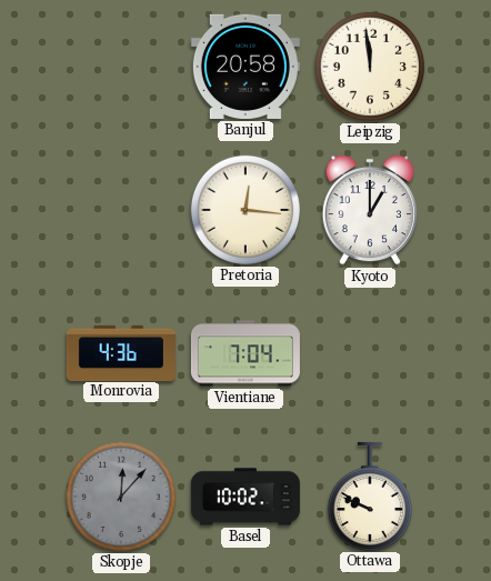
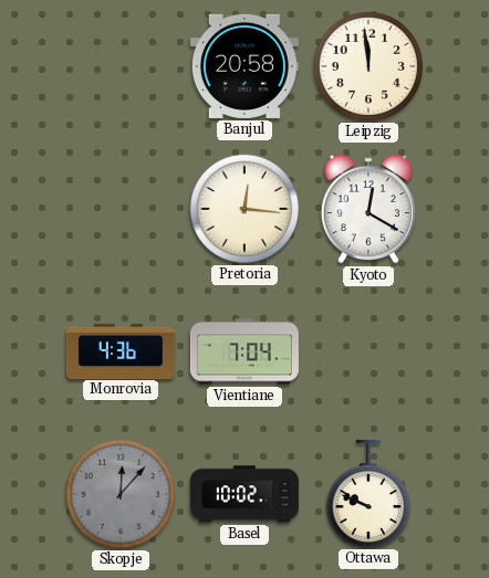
Kyoto: 1:00 -> 12:20
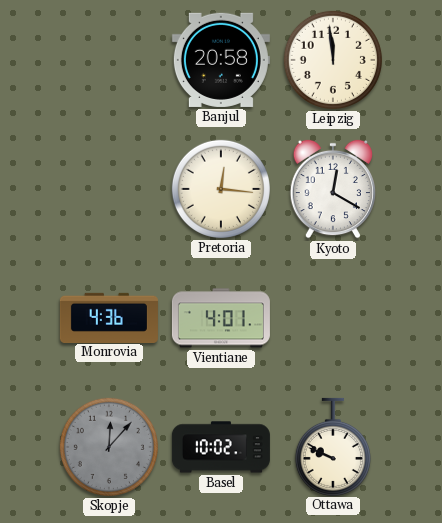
Vientiane: 7:04 -> 4:01
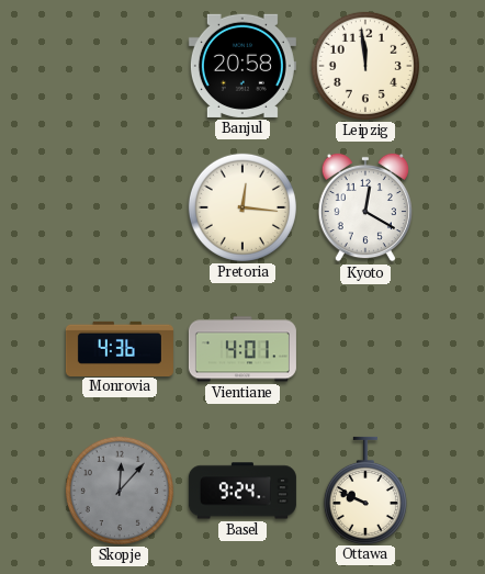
Basel: 10:02 -> 9:24
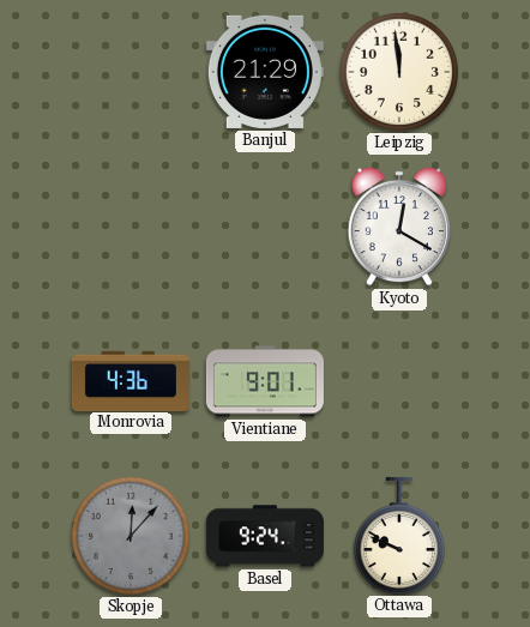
Banjul: 20:58 -> 21:29
Pretoria: 12:16 -> none
Vientiane: 4:01 -> 9:01
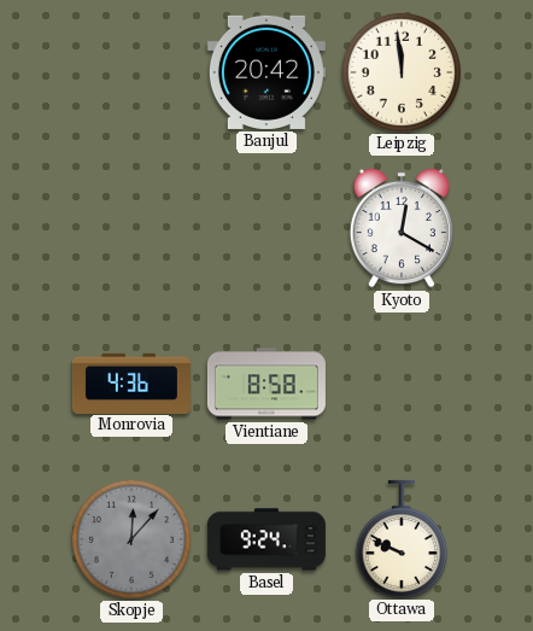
Banjul: 21:29 -> 20:42
Vientiane: 9:01 -> 8:58
